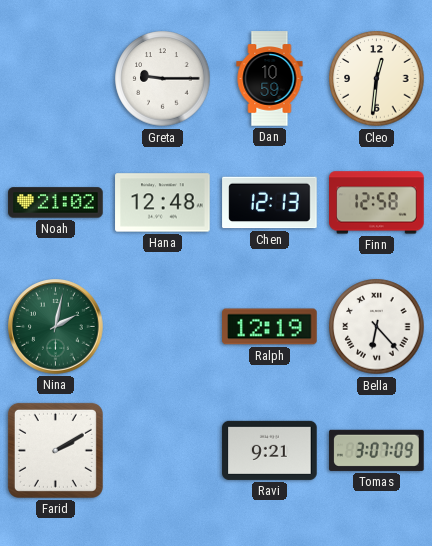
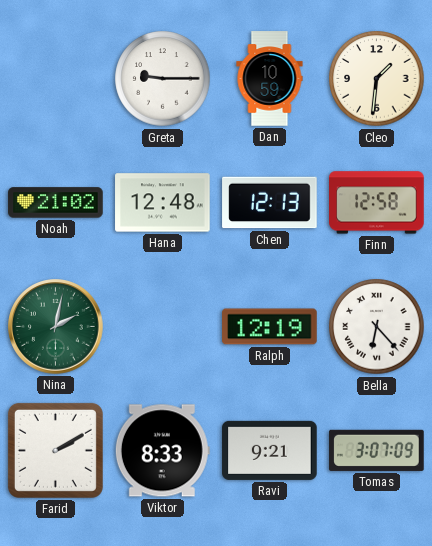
Cleo: 12:31 -> 1:31
Viktor: none -> 8:33
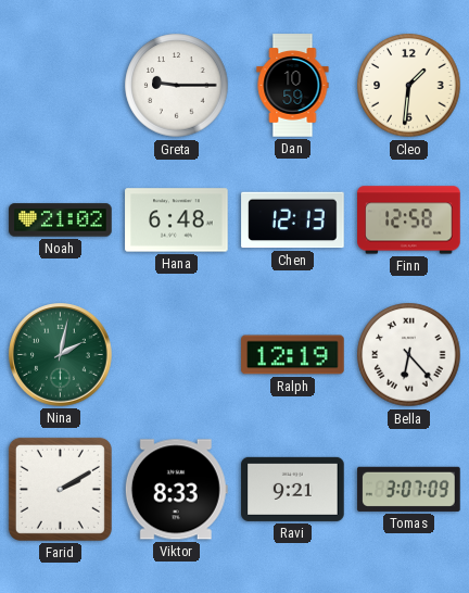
Hana: 12:48 -> 6:48
